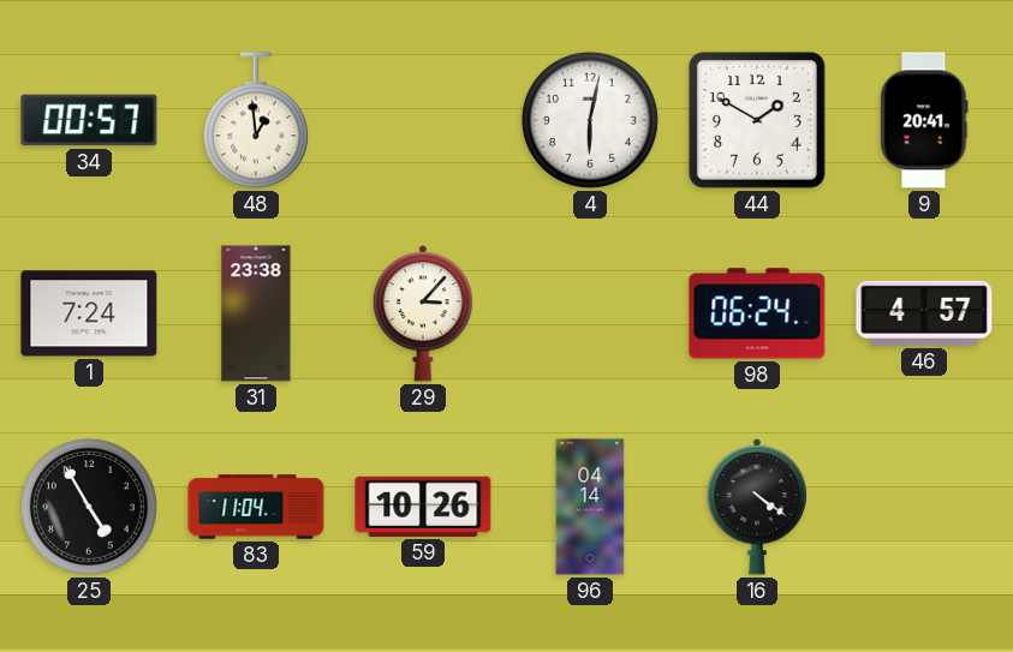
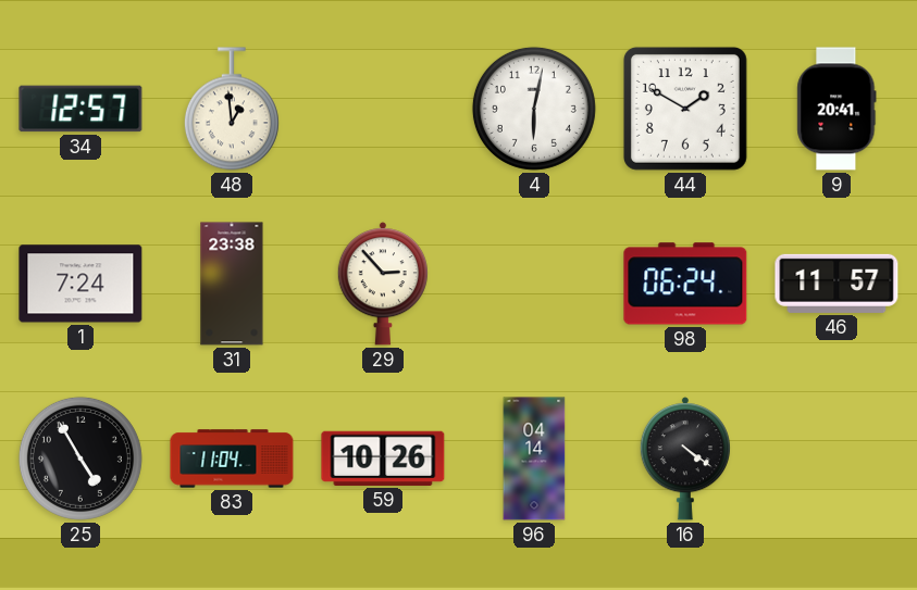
34: 00:57 -> 12:57
29: 3:07 -> 2:53
46: 4:57 -> 11:57
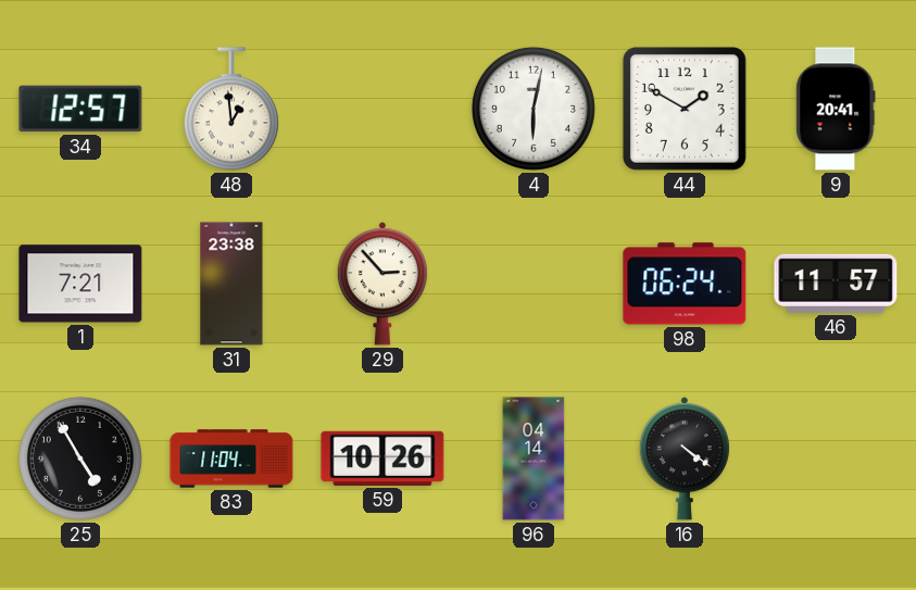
1: 7:24 -> 7:21
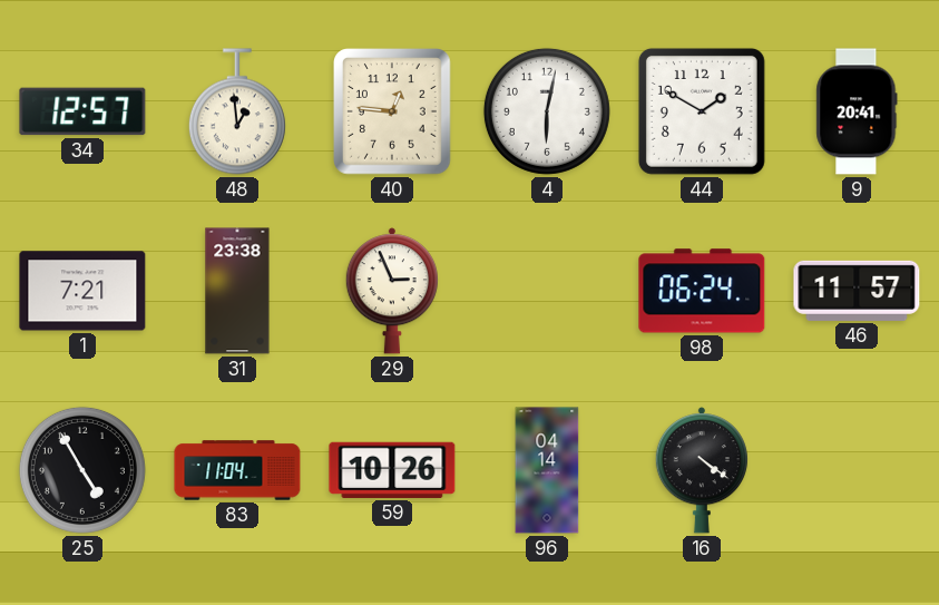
40: none -> 12:46
29: 2:53 -> 2:56
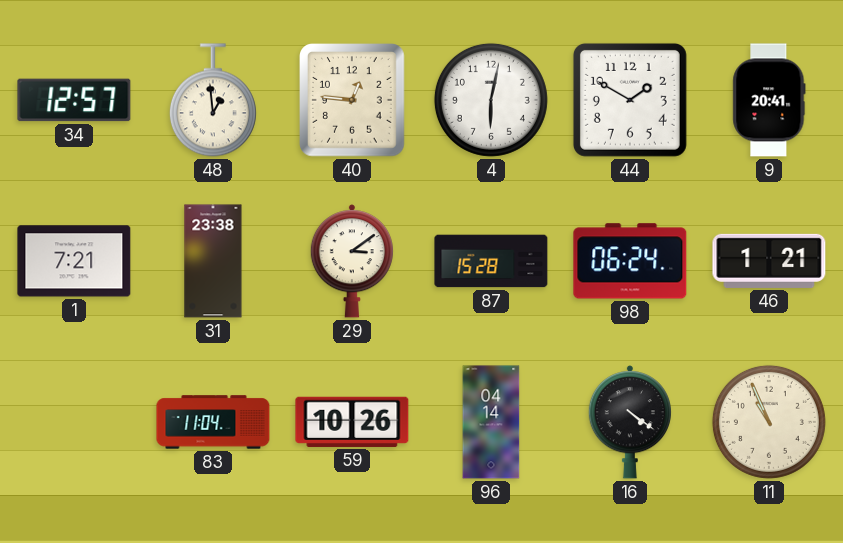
29: 2:56 -> 3:09
87: none -> 15:28
46: 11:57 -> 1:21
25: 4:55 -> none
11: none -> 10:56
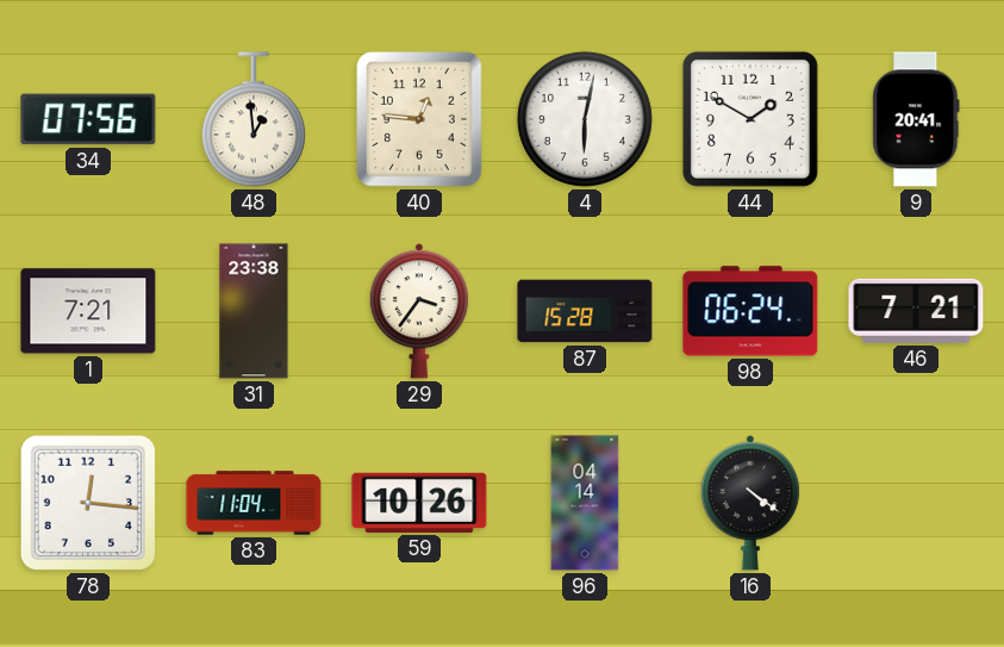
34: 12:57 -> 07:56
29: 3:09 -> 3:36
46: 1:21 -> 7:21
78: none -> 12:16
11: 10:56 -> none
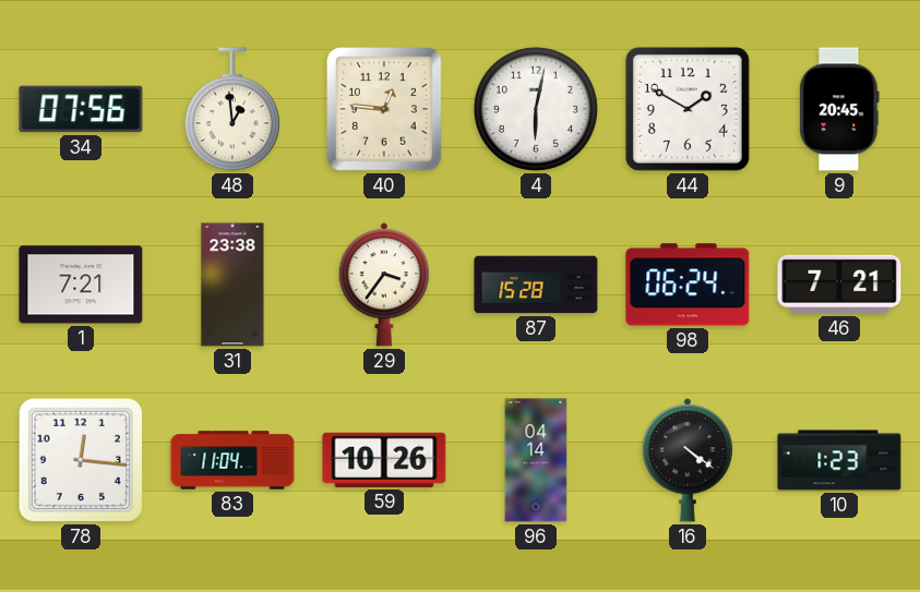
9: 20:41 -> 20:45
10: none -> 1:23
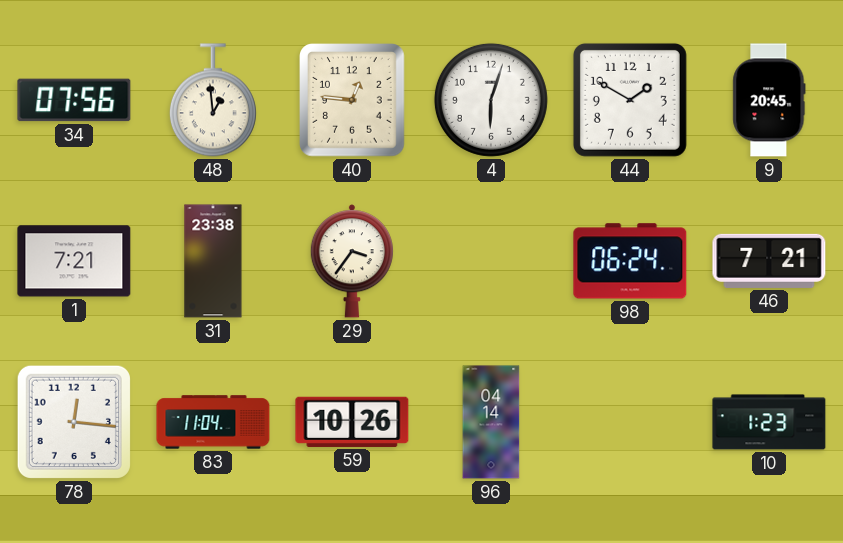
4: 6:02 -> 6:03
87: 15:28 -> none
16: 4:21 -> none
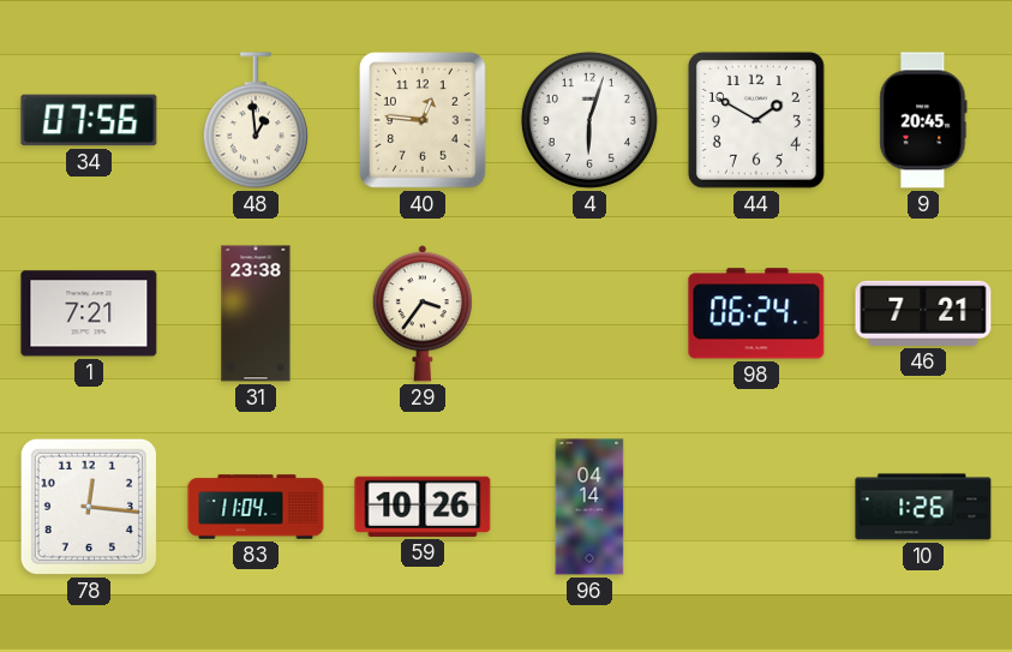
10: 1:23 -> 1:26
